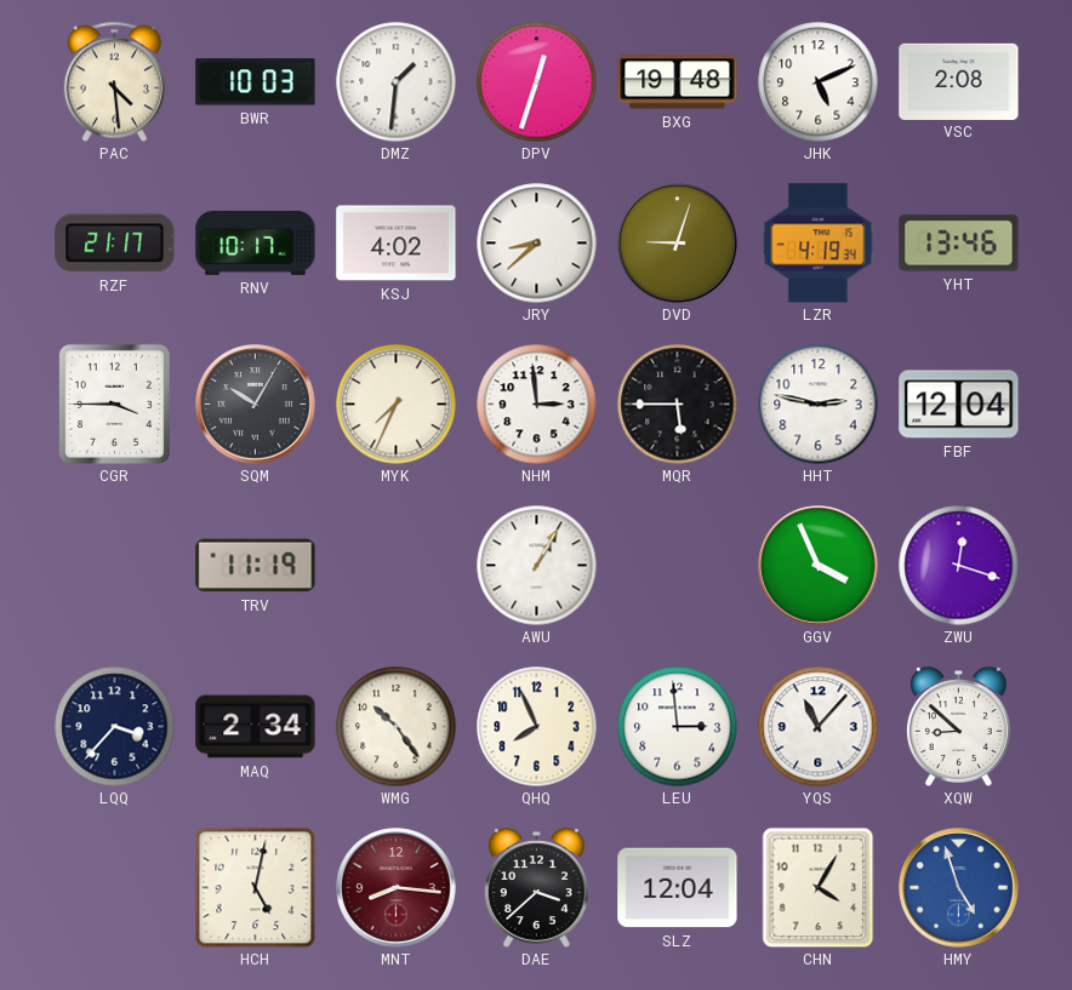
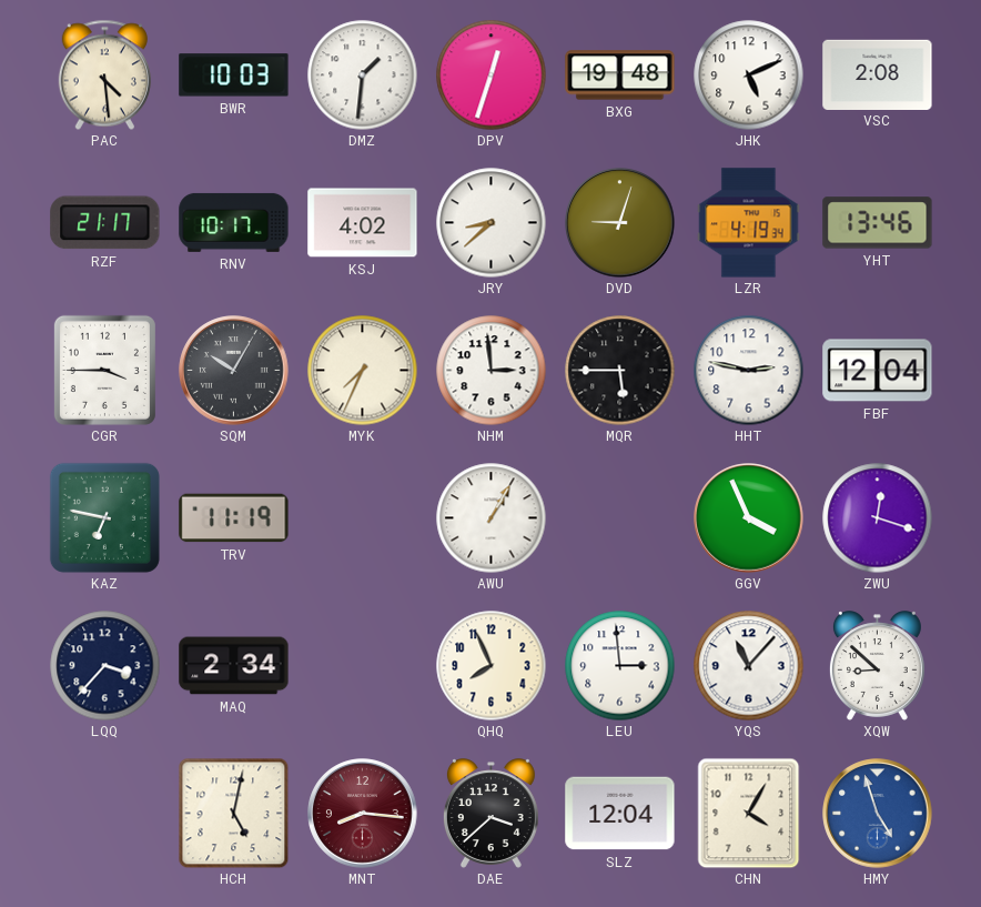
KAZ: none -> 6:47
WMG: 10:24 -> none
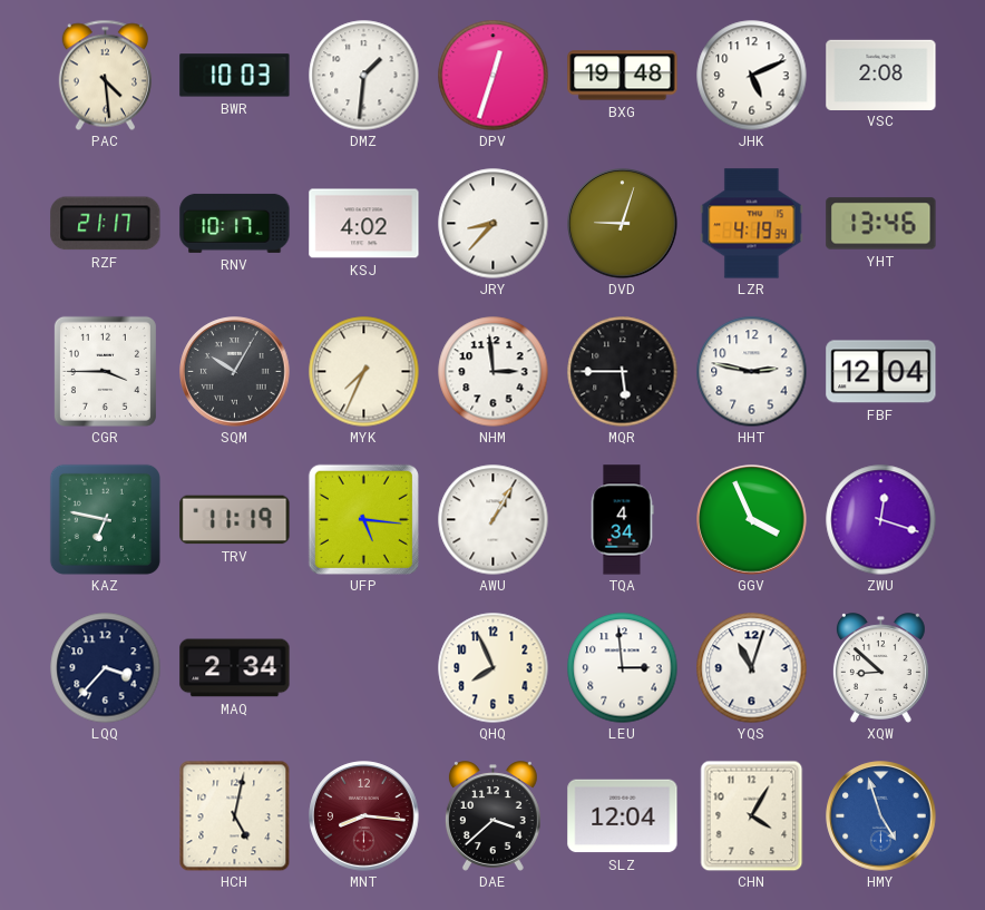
JRY: 8:38 -> 8:37
UFP: none -> 5:16
TQA: none -> 4:34
YQS: 11:07 -> 11:03
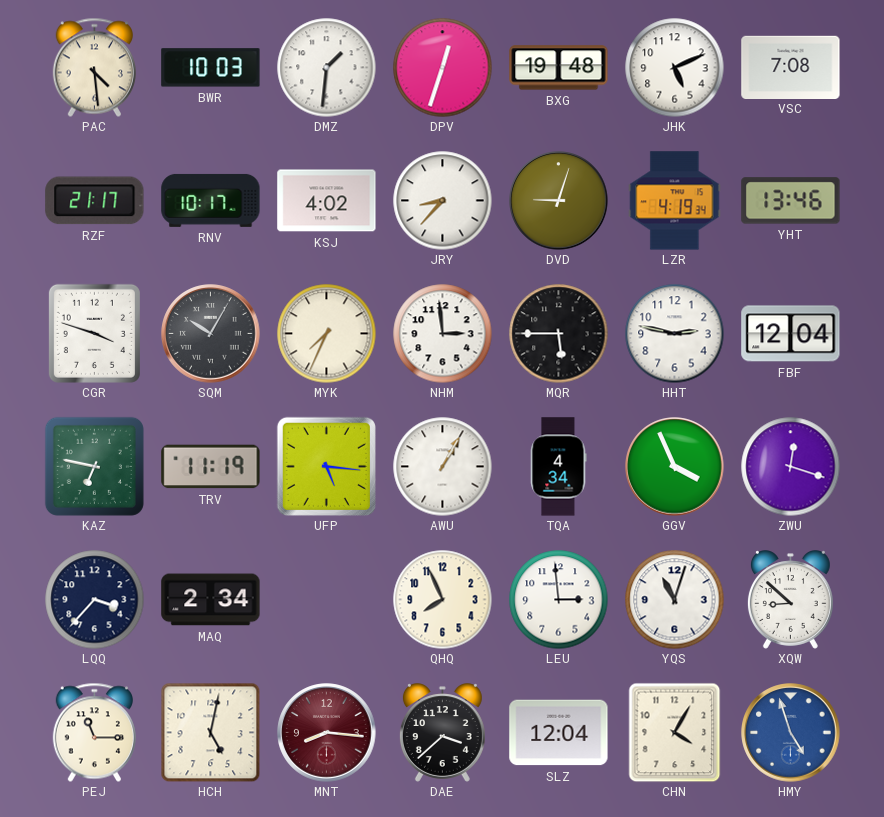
VSC: 2:08 -> 7:08
CGR: 3:45 -> 3:48
PEJ: none -> 11:15
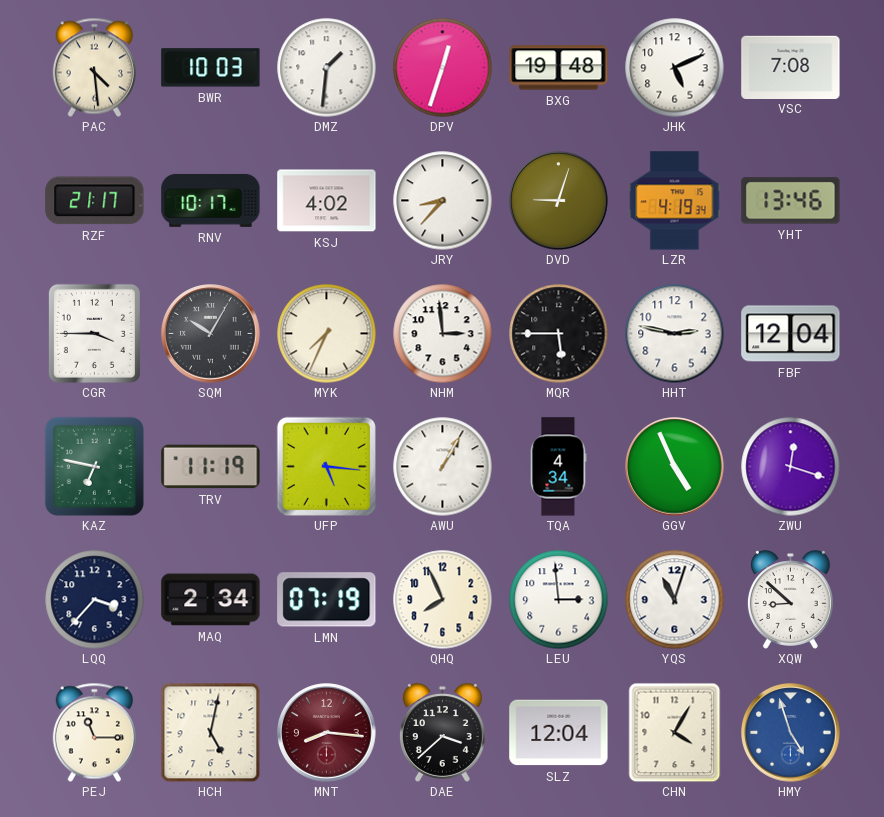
CGR: 3:48 -> 3:45
GGV: 3:56 -> 4:56
LMN: none -> 07:19
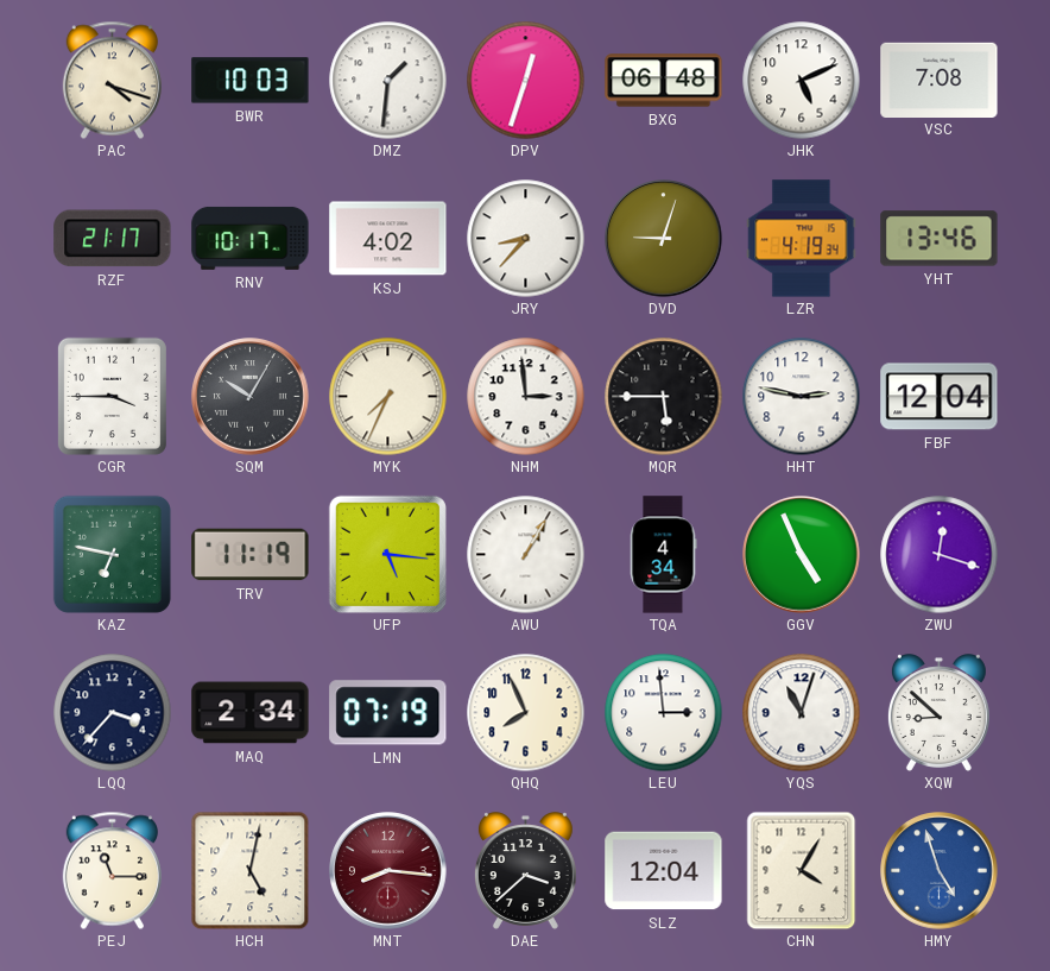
PAC: 4:29 -> 4:18
BXG: 19:48 -> 06:48
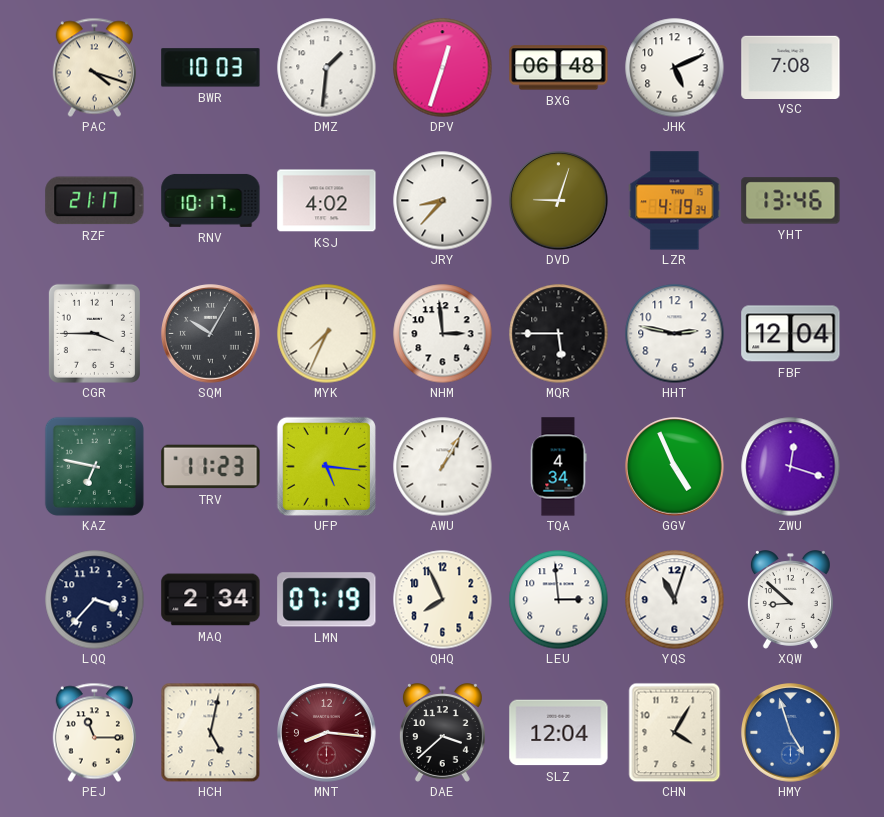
TRV: 11:19 -> 11:23
